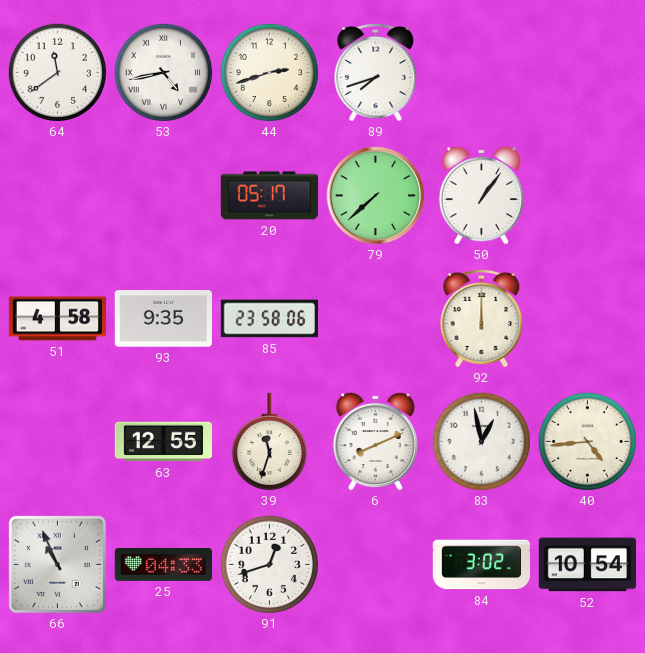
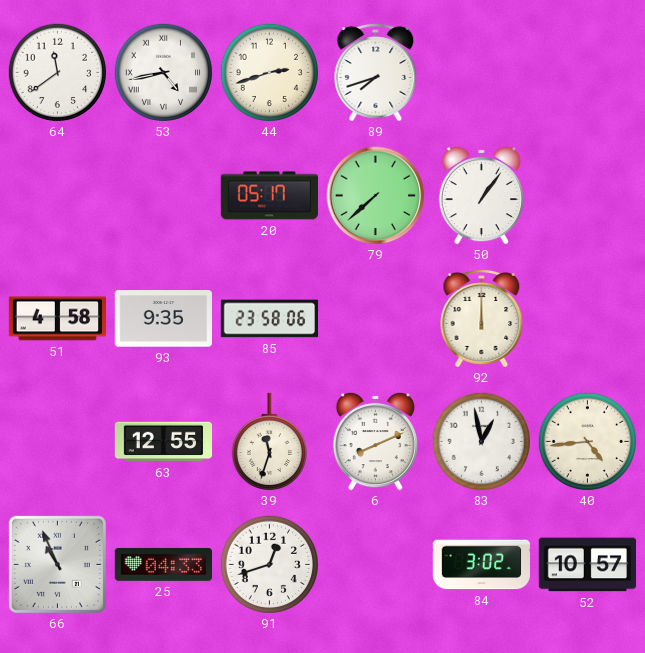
52: 10:54 -> 10:57
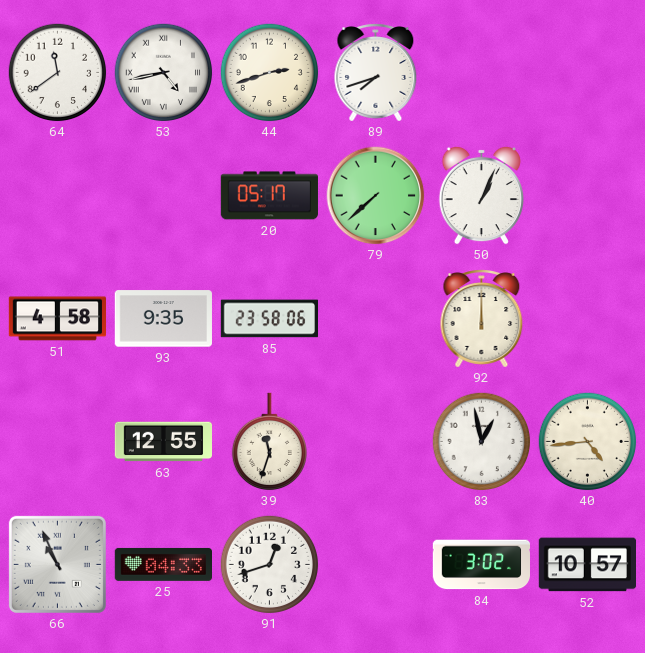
50: 1:06 -> 1:04
6: 8:11 -> none
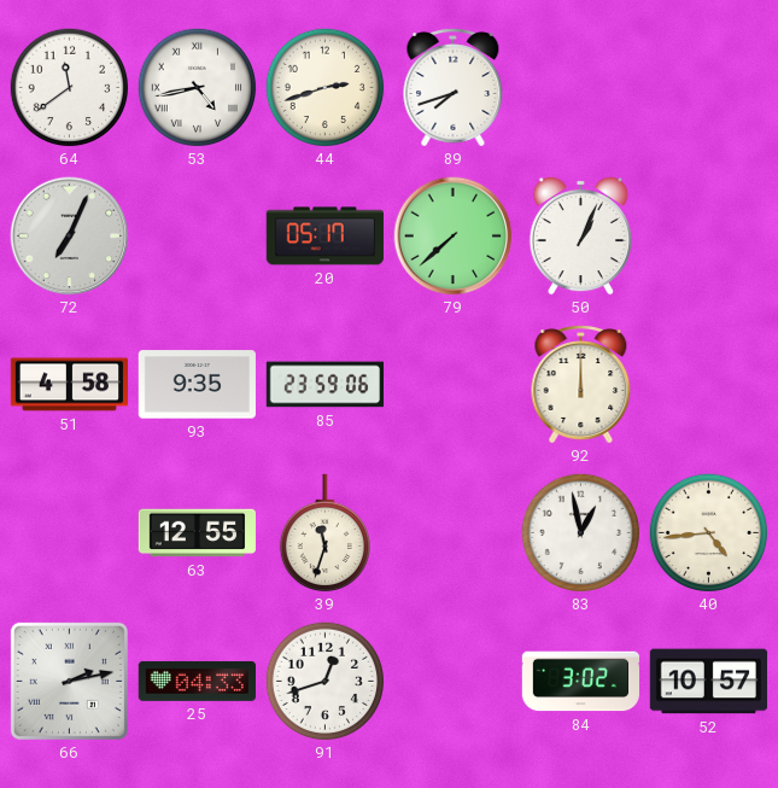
72: none -> 7:04
85: 23:58 -> 23:59
66: 10:56 -> 2:13
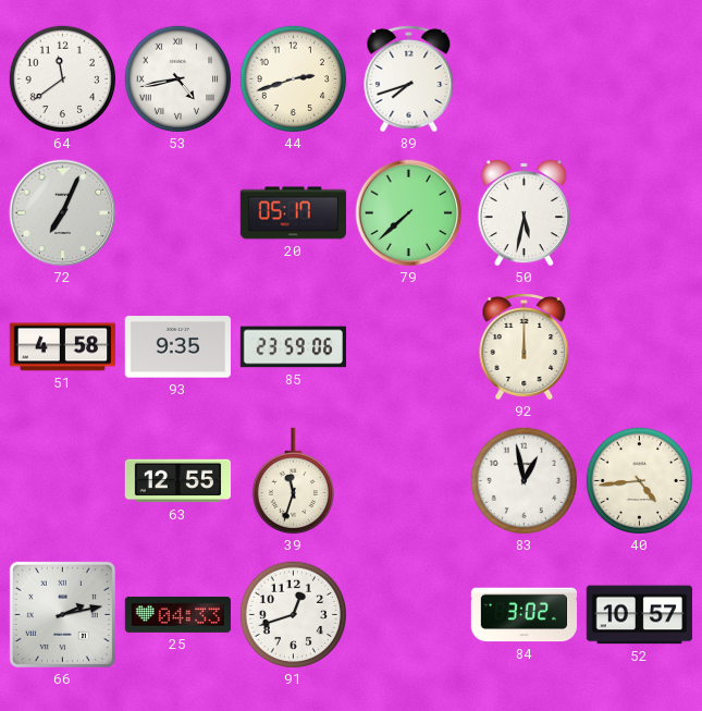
50: 1:04 -> 5:32
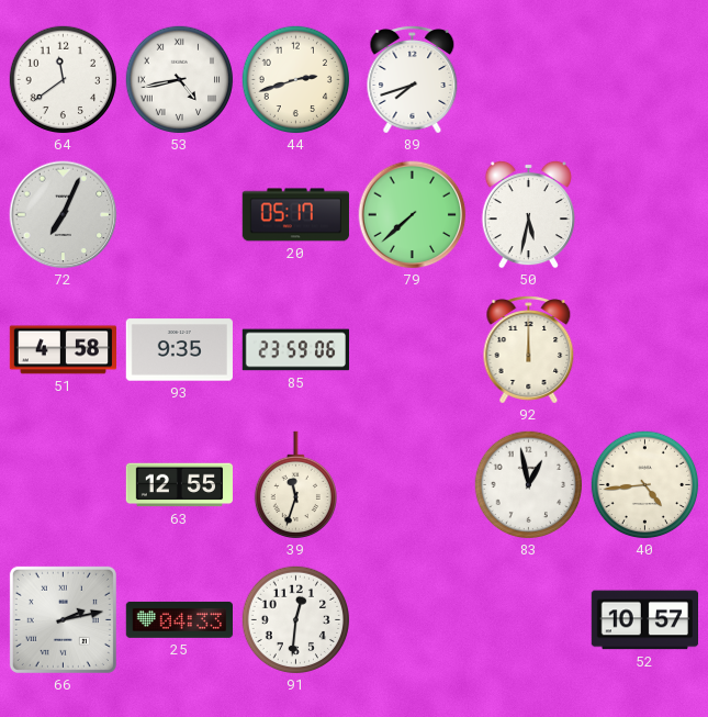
91: 12:42 -> 12:31
84: 3:02 -> none
